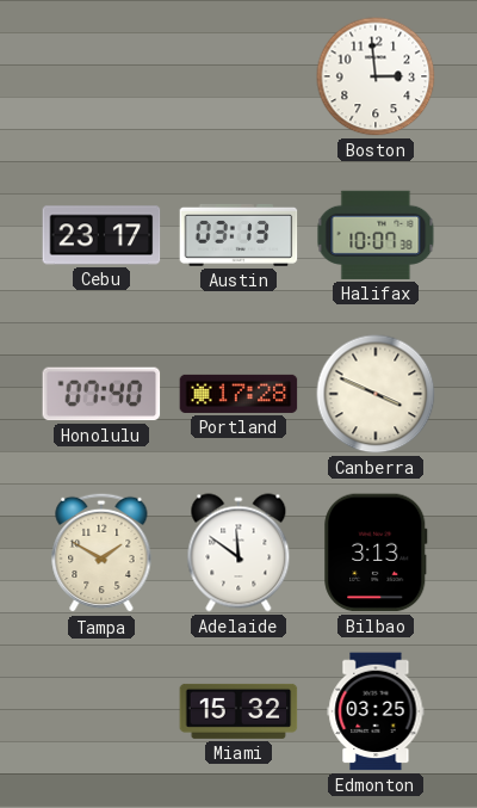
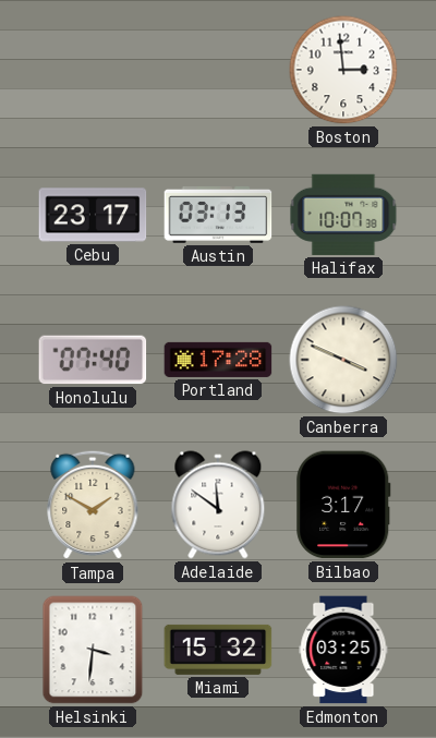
Bilbao: 3:13 -> 3:17
Helsinki: none -> 3:31
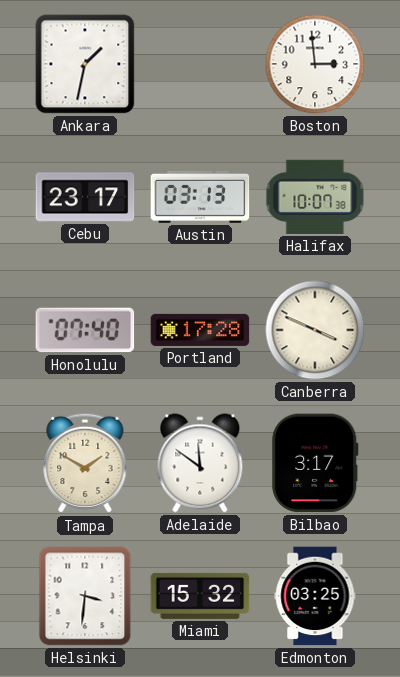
Ankara: none -> 1:32
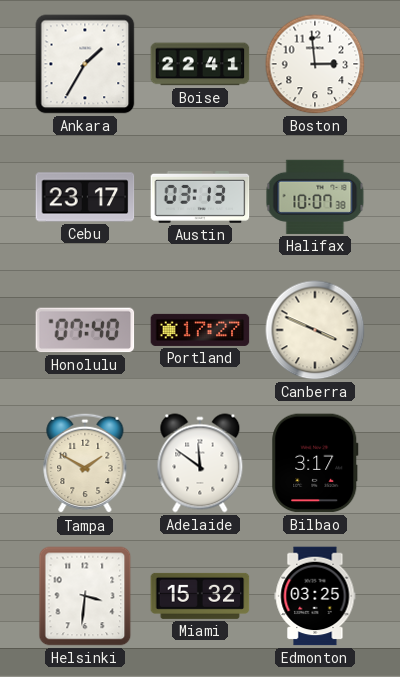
Ankara: 1:32 -> 1:35
Boise: none -> 22:41
Portland: 17:28 -> 17:27
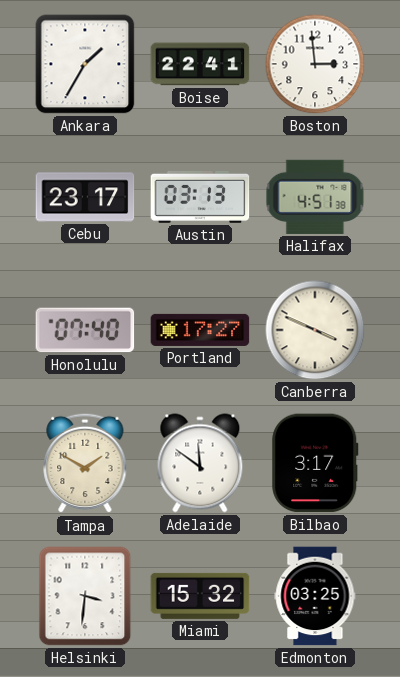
Halifax: 10:07 -> 4:51
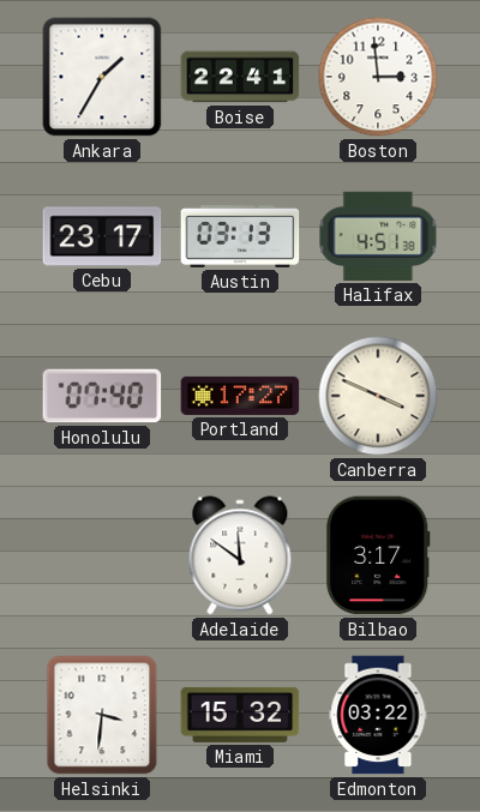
Tampa: 1:50 -> none
Edmonton: 03:25 -> 03:22
